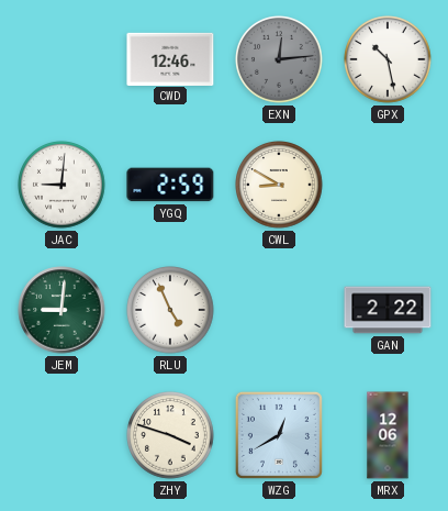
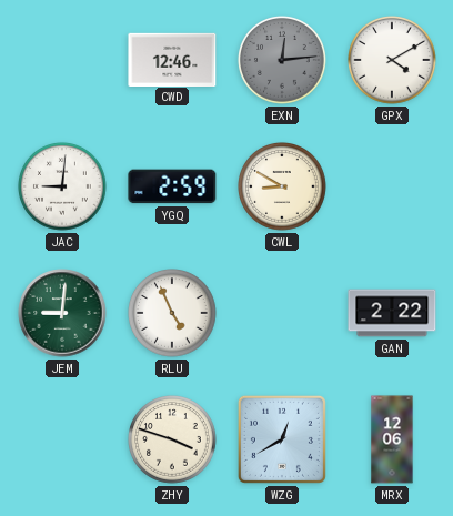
GPX: 10:28 -> 4:10
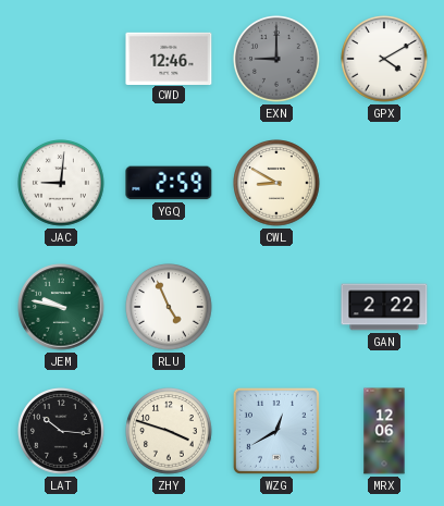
EXN: 12:14 -> 9:00
JEM: 9:01 -> 9:47
LAT: none -> 10:16
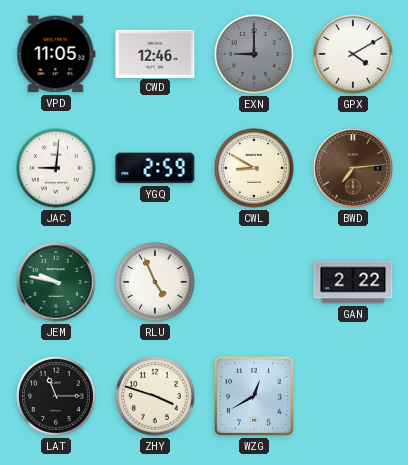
VPD: none -> 11:05
BWD: none -> 7:14
LAT: 10:16 -> 11:15
MRX: 12:06 -> none
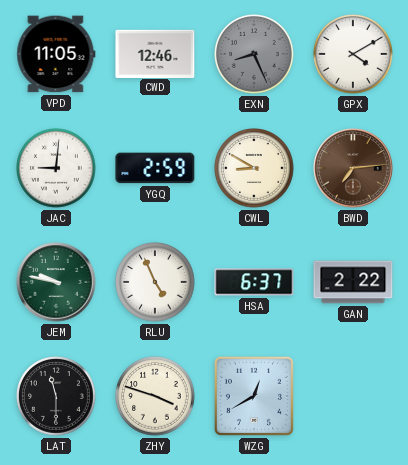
EXN: 9:00 -> 8:26
HSA: none -> 6:37
LAT: 11:15 -> 11:30
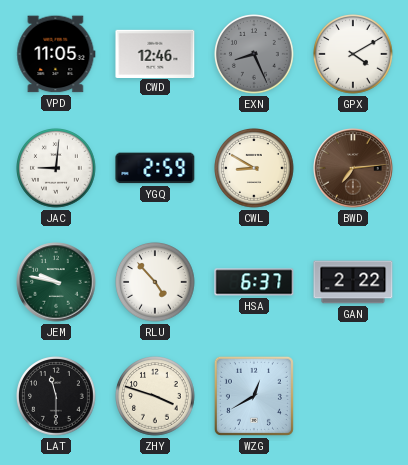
RLU: 4:56 -> 4:53
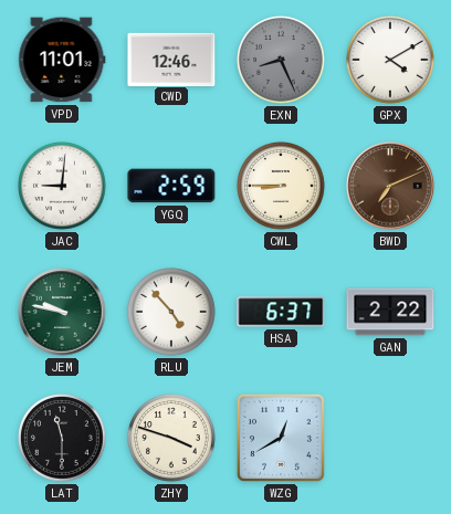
VPD: 11:05 -> 11:01
CWL: 8:50 -> 8:45
BWD: 7:14 -> 7:11
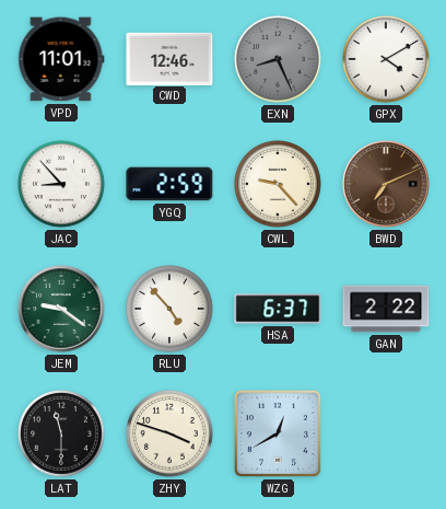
JAC: 9:01 -> 8:53
CWL: 8:45 -> 9:23
JEM: 9:47 -> 9:21
